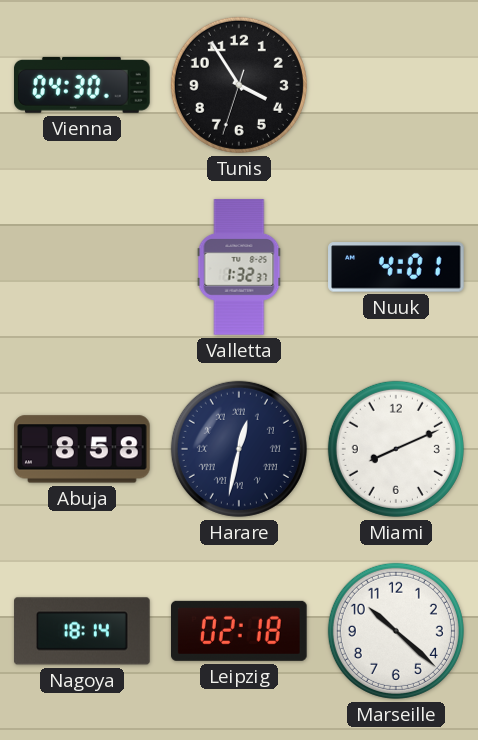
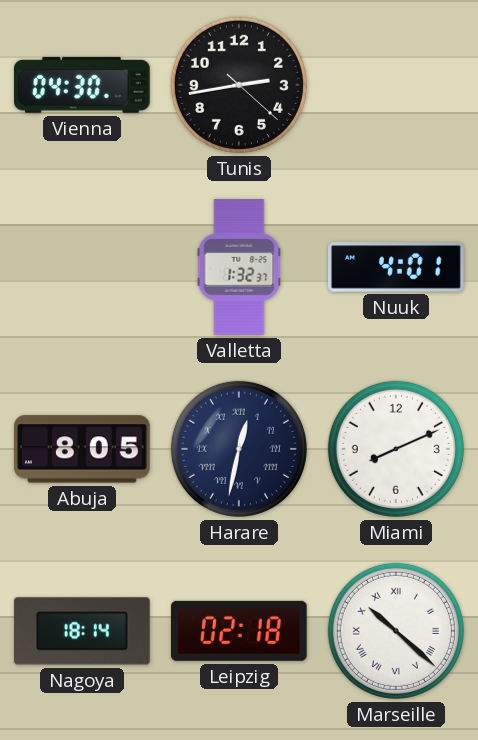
Tunis: 3:54 -> 2:43
Abuja: 8:58 -> 8:05
Marseille numerals: Arabic -> Roman
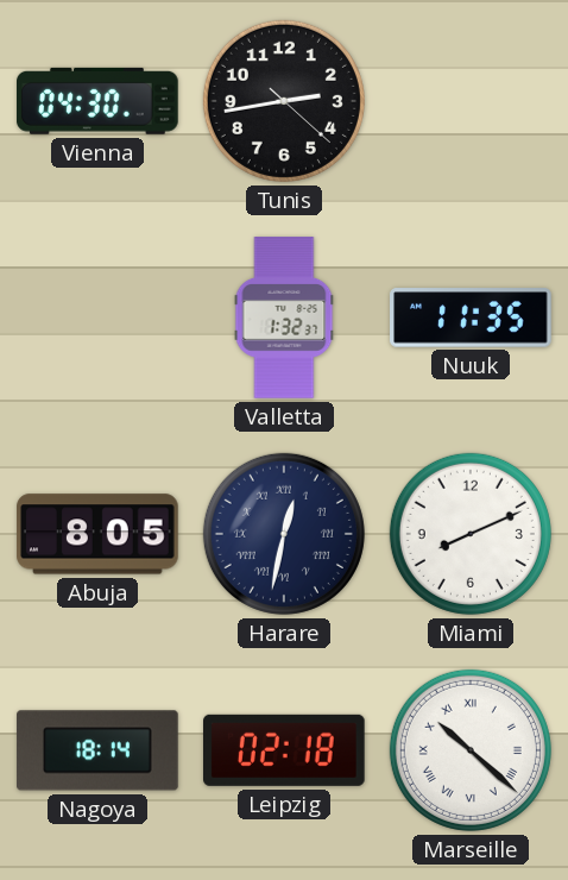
Nuuk: 4:01 -> 11:35
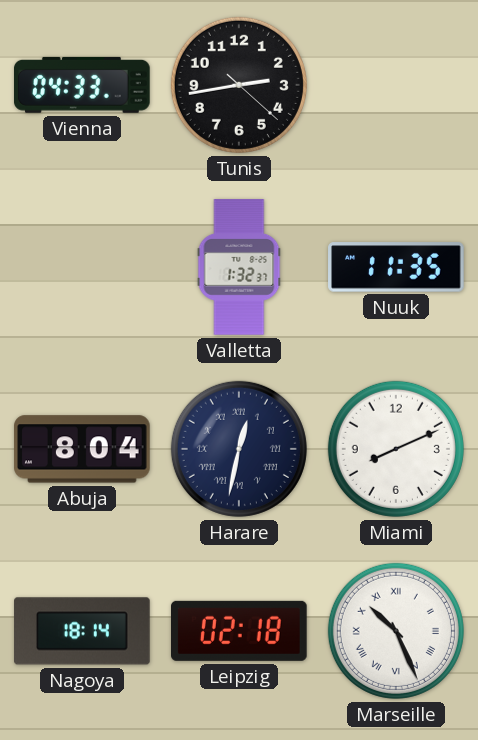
Vienna: 04:30 -> 04:33
Abuja: 8:05 -> 8:04
Marseille: 10:22 -> 10:26
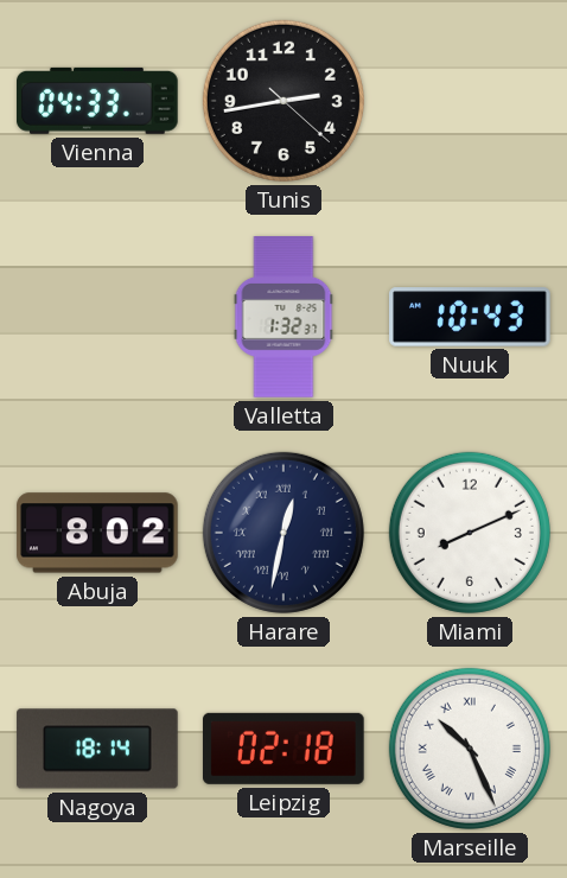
Nuuk: 11:35 -> 10:43
Abuja: 8:04 -> 8:02
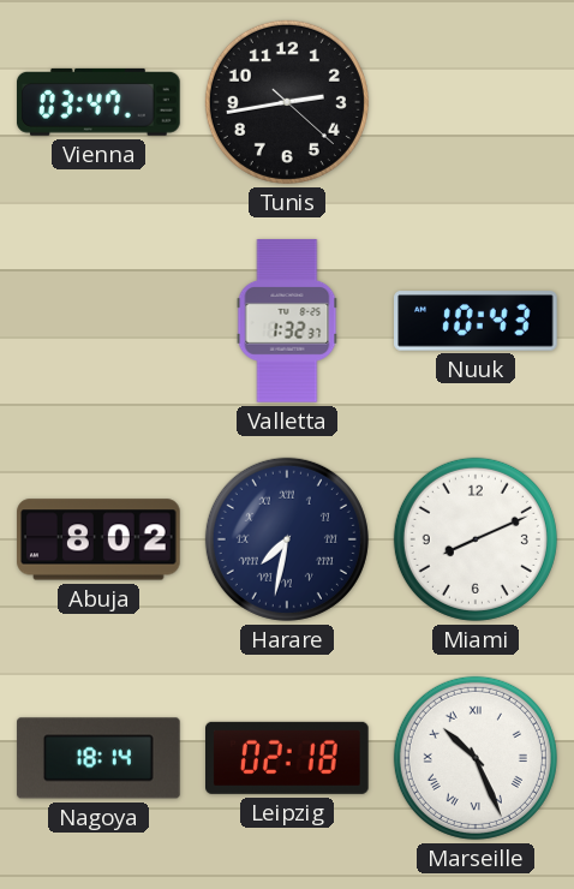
Vienna: 04:33 -> 03:47
Harare: 12:32 -> 7:32
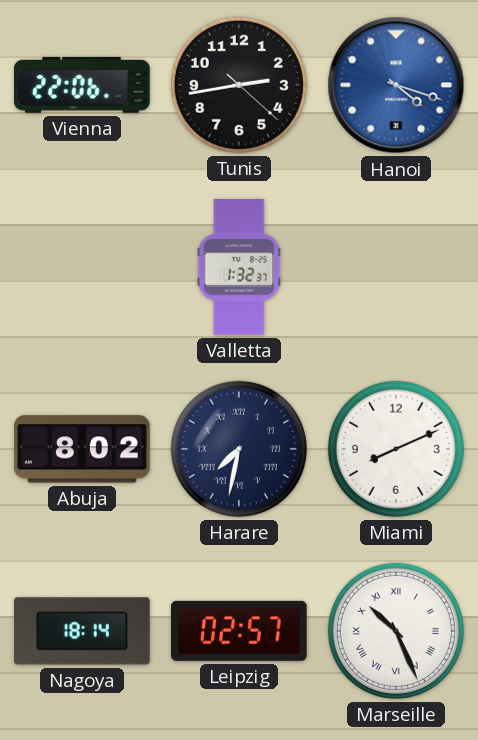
Vienna: 03:47 -> 22:06
Hanoi: none -> 4:18
Nuuk: 10:43 -> none
Leipzig: 02:18 -> 02:57
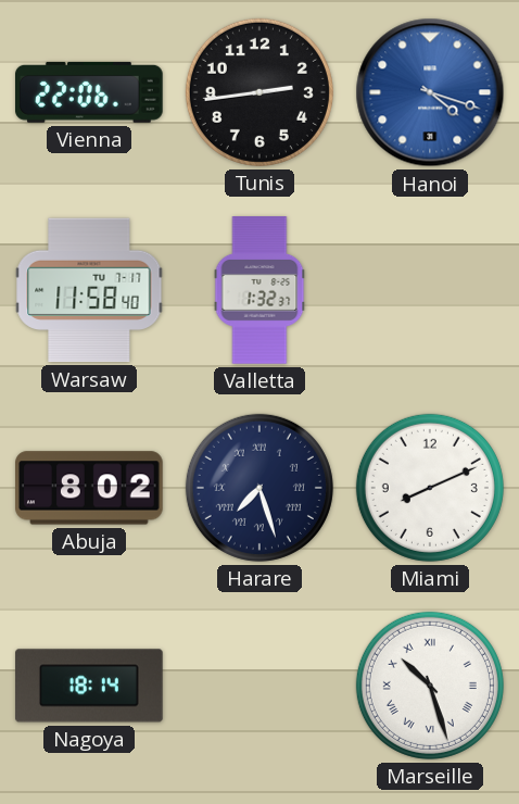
Tunis: 2:43:22 -> 2:43:44
Warsaw: none -> 11:58
Harare: 7:32 -> 7:27
Leipzig: 02:57 -> none
Marseille: 10:26 -> 10:27
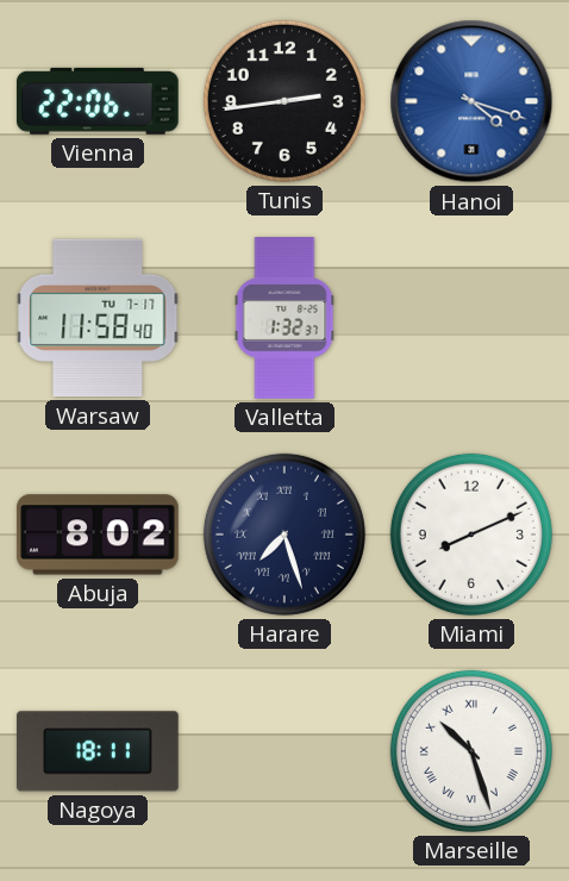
Nagoya: 18:14 -> 18:11
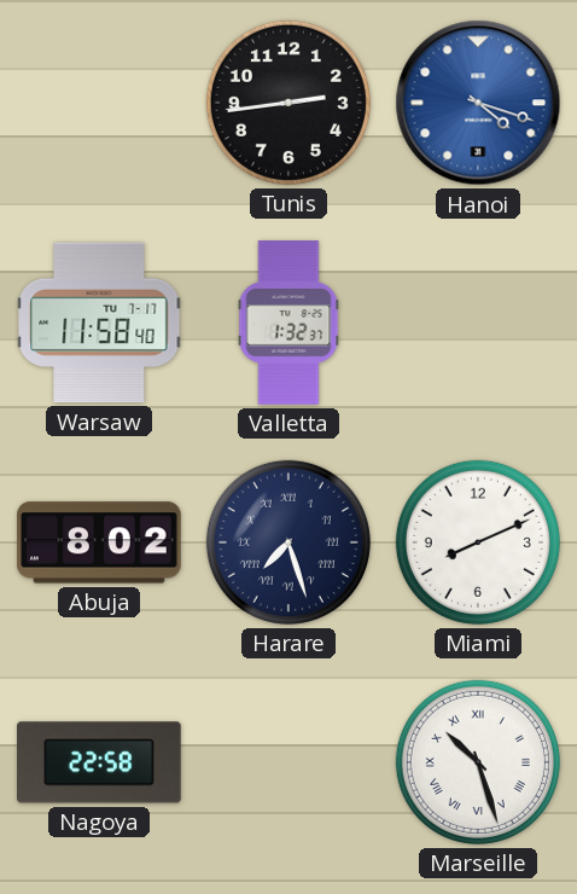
Vienna: 22:06 -> none
Nagoya: 18:11 -> 22:58
